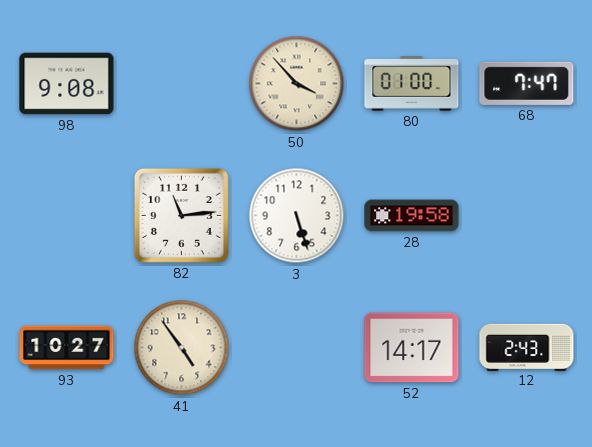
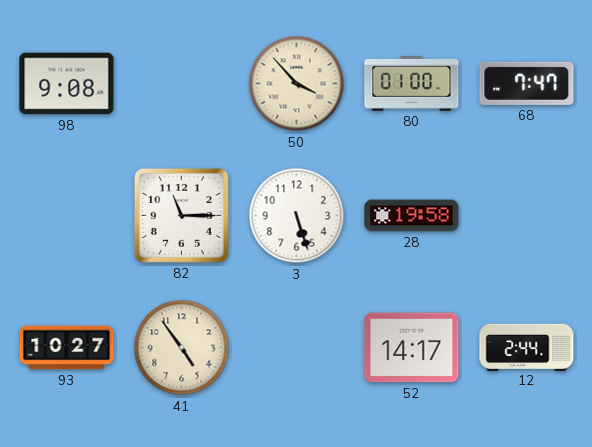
82: 11:14 -> 11:15
12: 2:43 -> 2:44
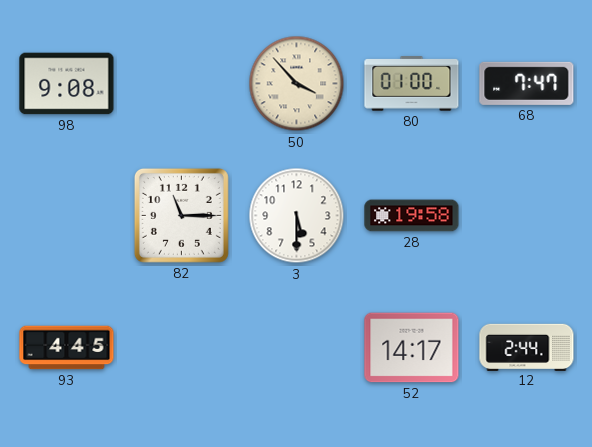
3: 5:27 -> 5:30
93: 10:27 -> 4:45
41: 4:54 -> none
